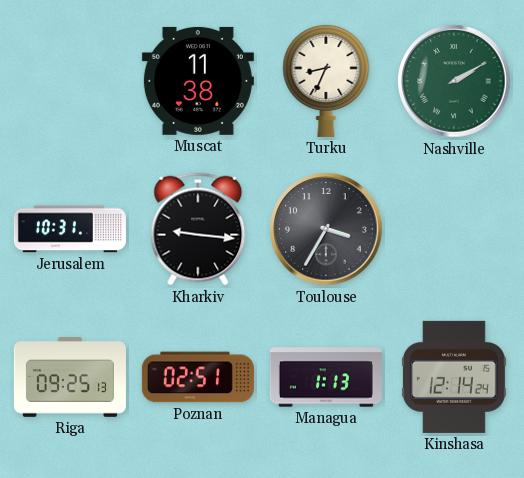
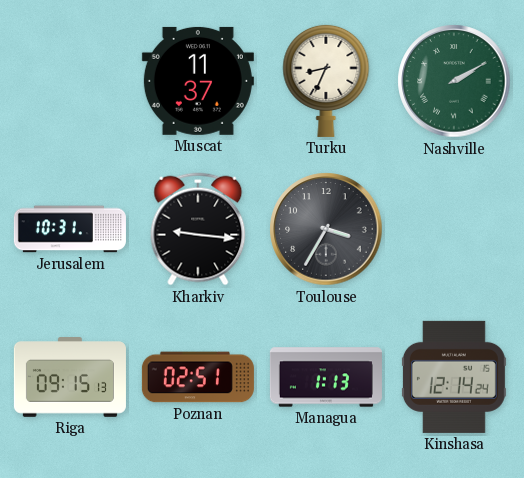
Muscat: 11:38 -> 11:37
Riga: 09:25 -> 09:15
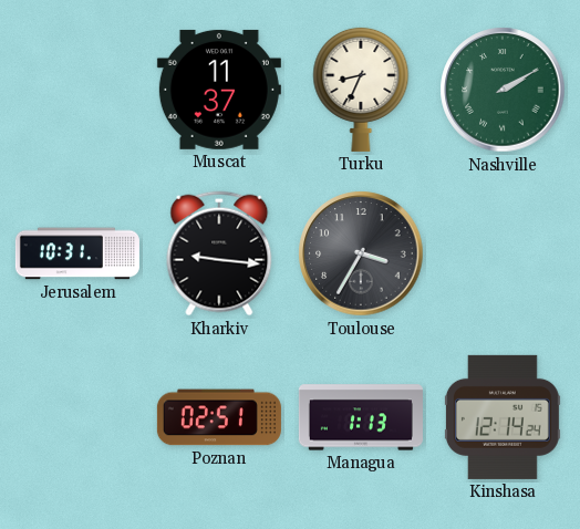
Riga: 09:15 -> none
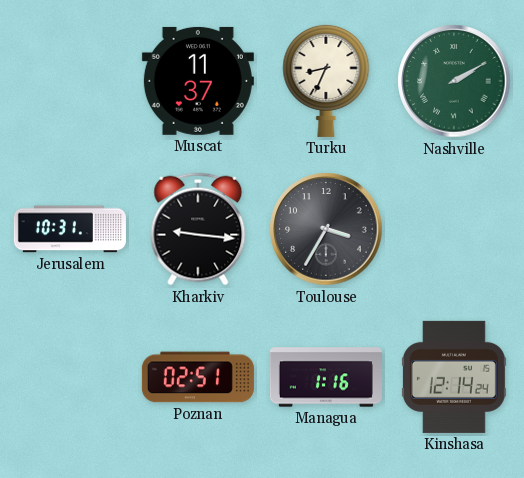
Managua: 1:13 -> 1:16
